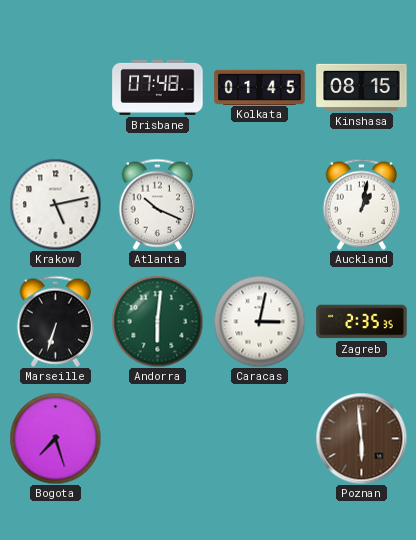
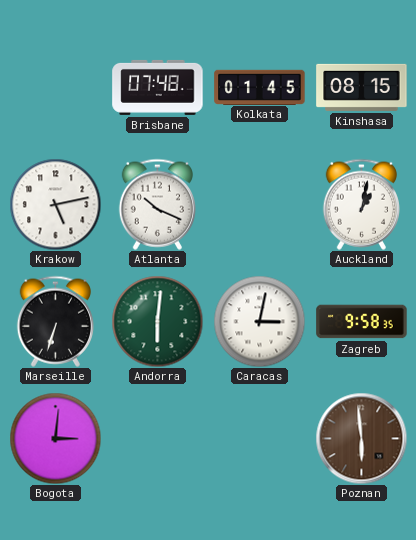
Zagreb: 2:35 -> 9:58
Bogota: 7:27 -> 3:01
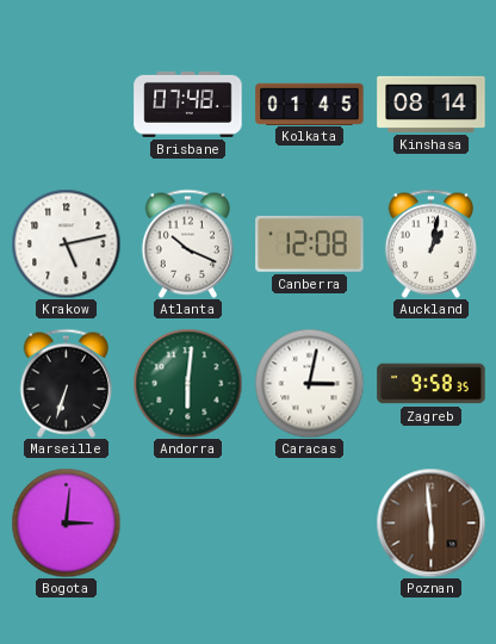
Kinshasa: 08:15 -> 08:14
Canberra: none -> 12:08
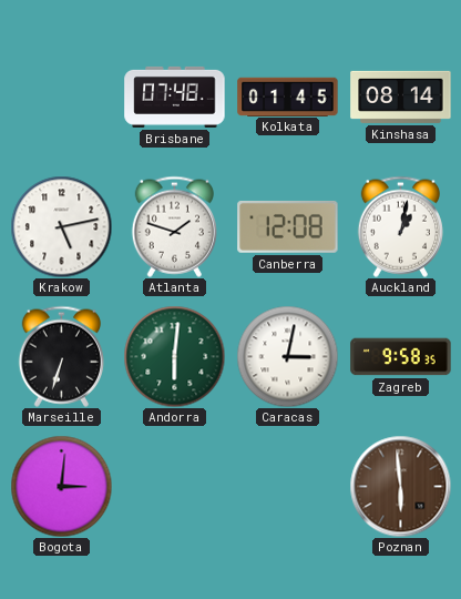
Atlanta: 10:19 -> 1:48
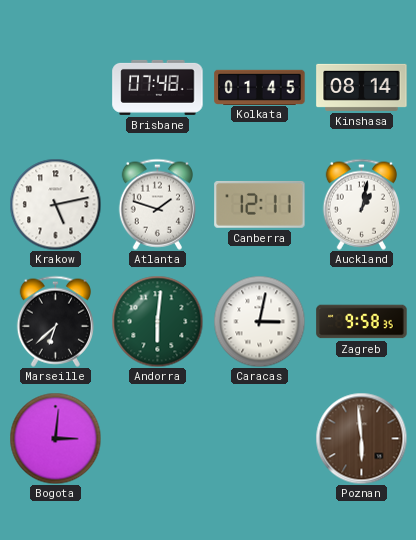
Canberra: 12:08 -> 12:11
Marseille: 6:33 -> 6:38
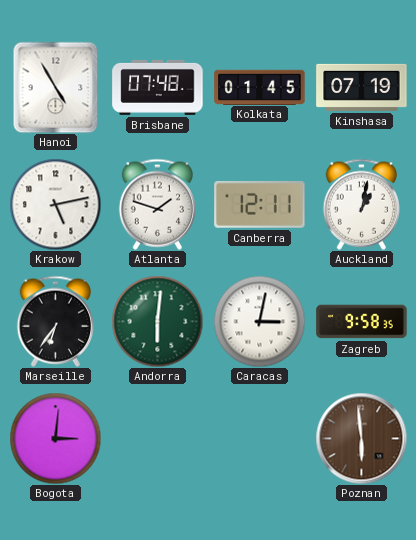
Hanoi: none -> 4:55
Kinshasa: 08:14 -> 07:19
Marseille: 6:38 -> 6:36
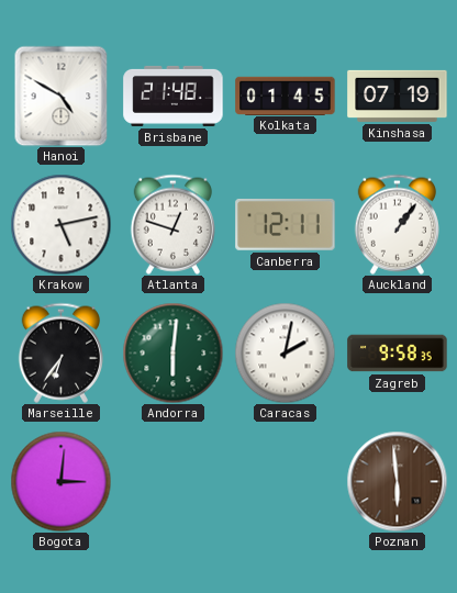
Hanoi: 4:55 -> 4:50
Brisbane: 07:48 -> 21:48
Atlanta: 1:48 -> 12:48
Auckland: 1:02 -> 1:06
Caracas: 3:02 -> 2:02
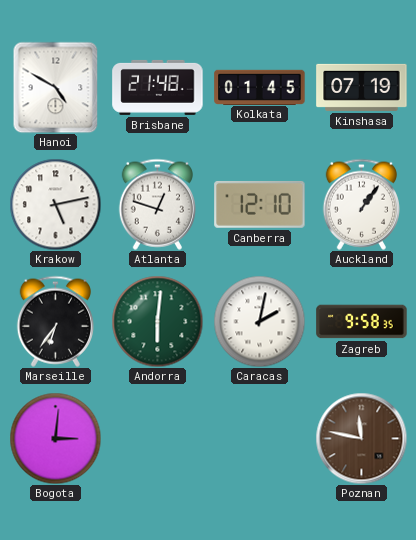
Canberra: 12:11 -> 12:10
Poznan: 5:59 -> 11:47
